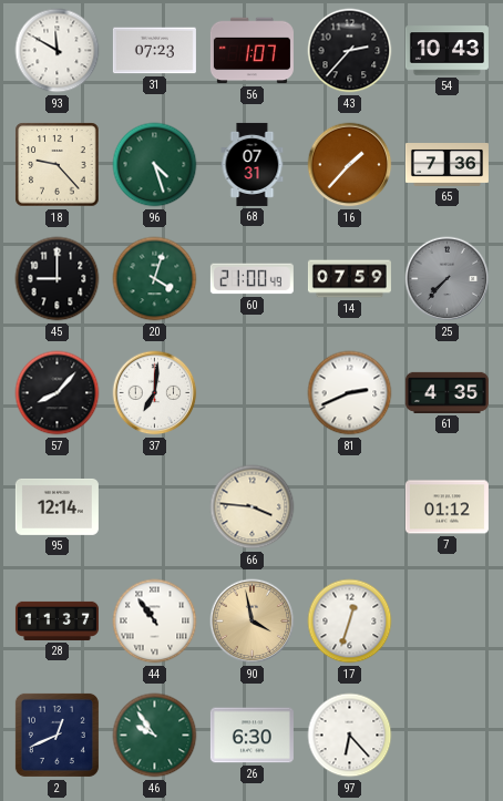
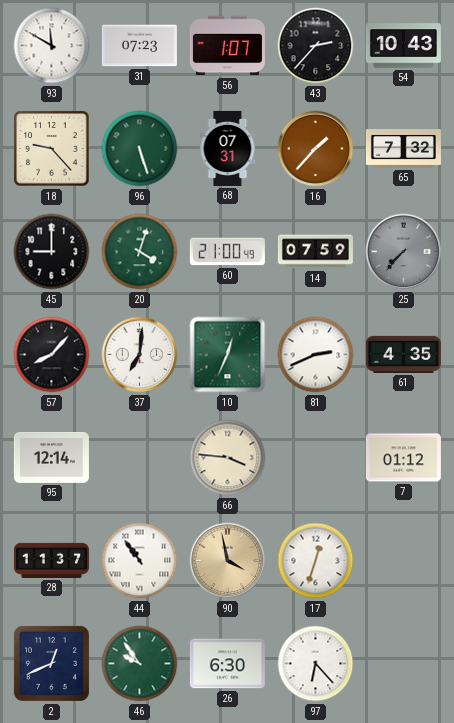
96: 4:27 -> 5:27
65: 7:36 -> 7:32
10: none -> 12:34
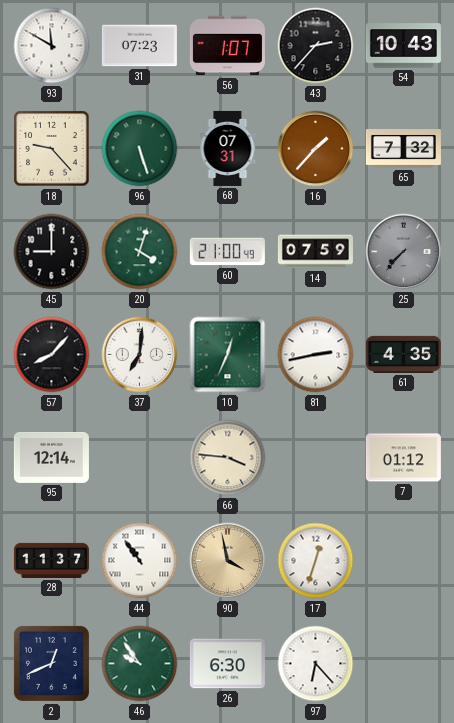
81: 2:41 -> 2:43
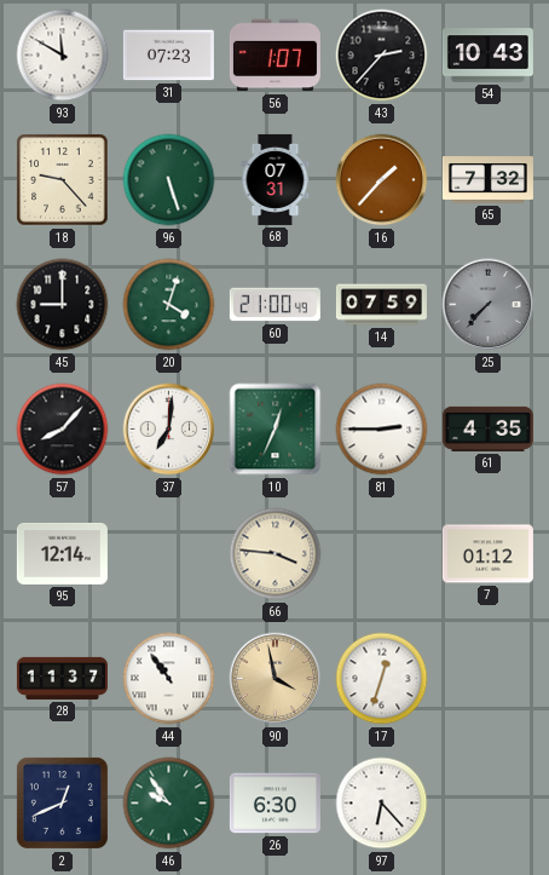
81: 2:43 -> 2:45
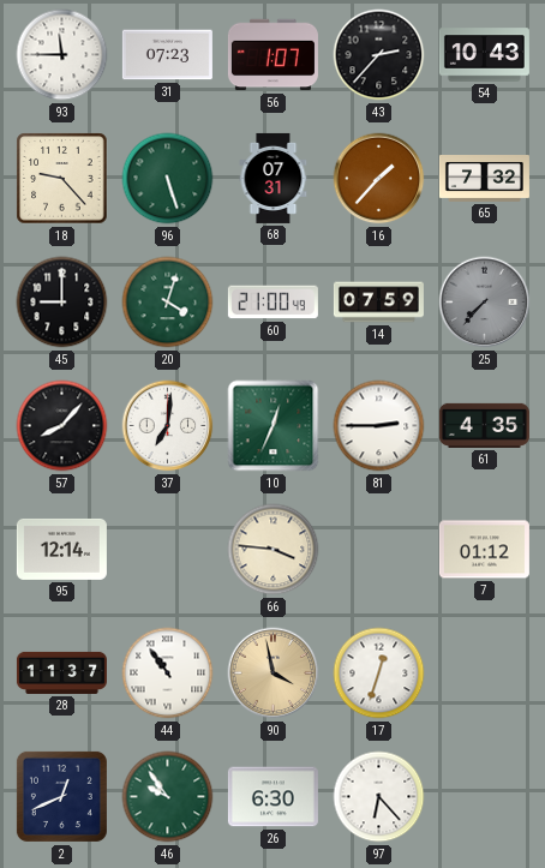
93: 11:50 -> 11:45
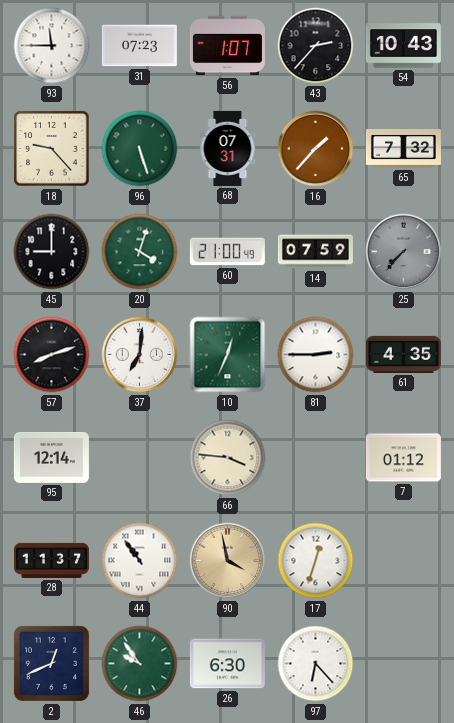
57: 8:07 -> 8:12
